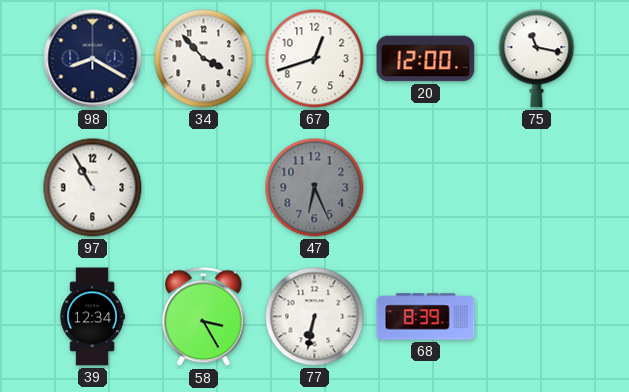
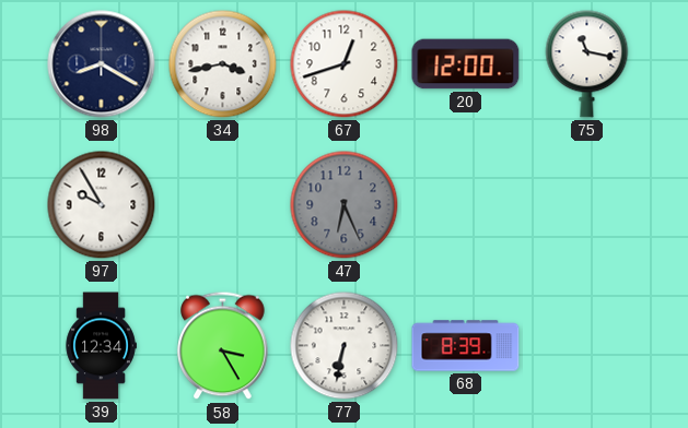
34: 3:53 -> 3:43
97: 10:55 -> 9:55
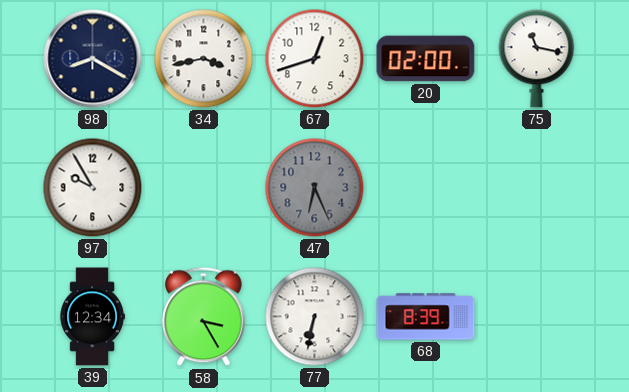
20: 12:00 -> 02:00
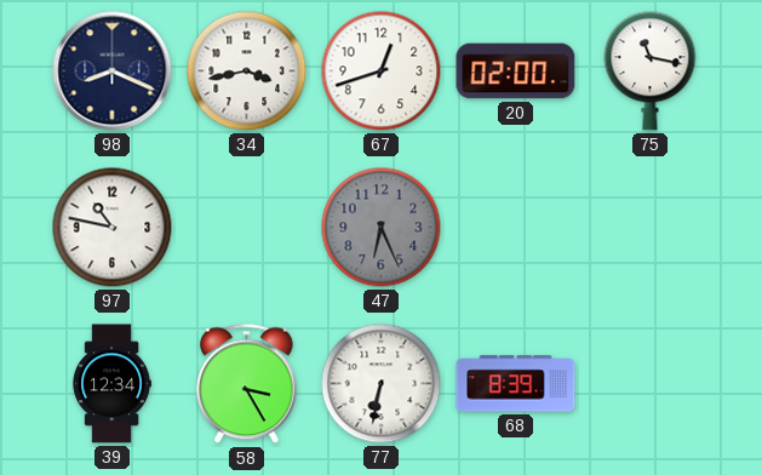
98: 8:20 -> 8:19
97: 9:55 -> 10:47
